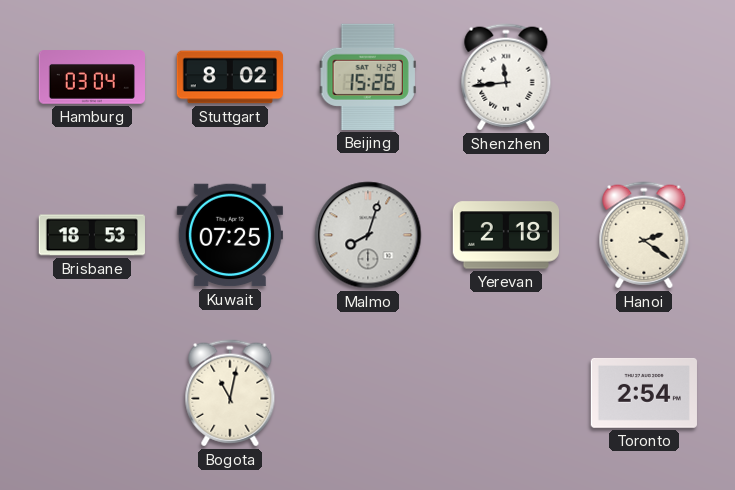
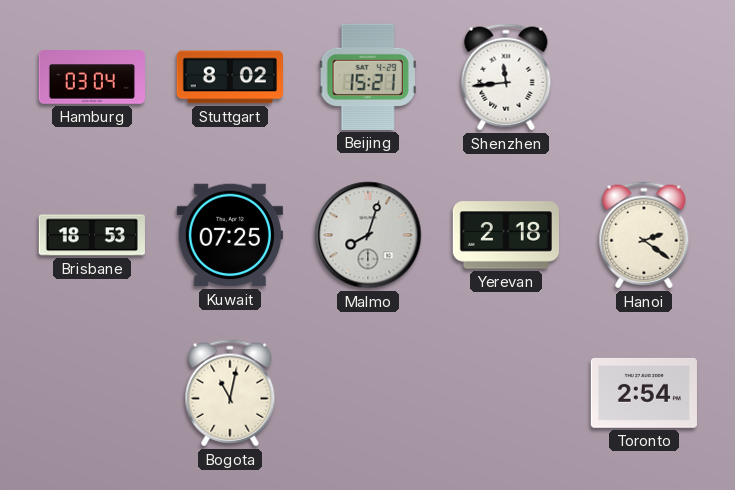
Beijing: 15:26 -> 15:21
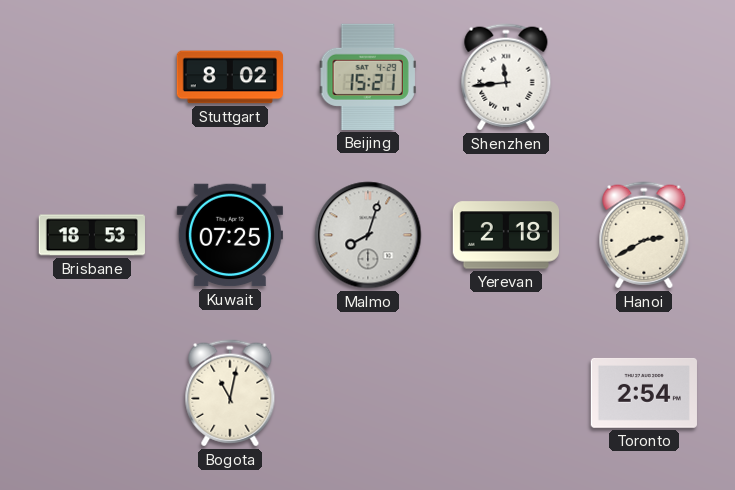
Hamburg: 03:04 -> none
Hanoi: 2:21 -> 2:40
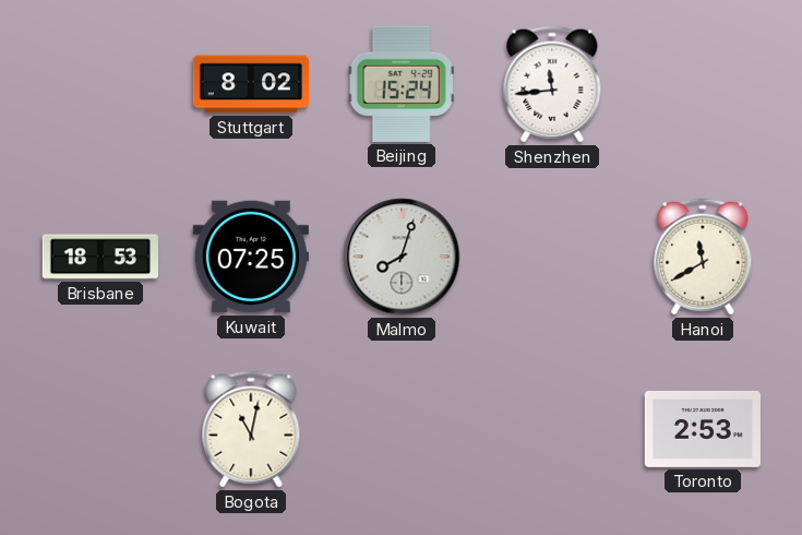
Beijing: 15:21 -> 15:24
Yerevan: 2:18 -> none
Hanoi: 2:40 -> 11:40
Toronto: 2:54 -> 2:53
